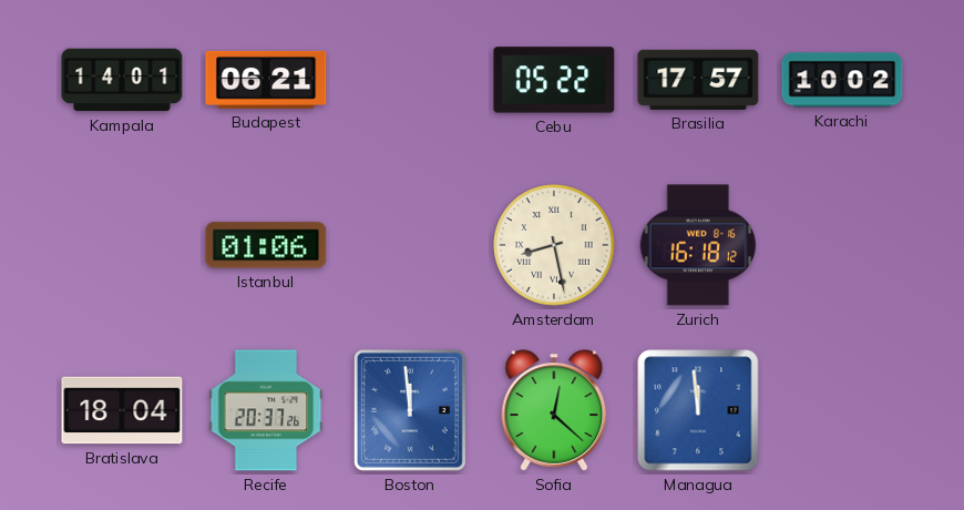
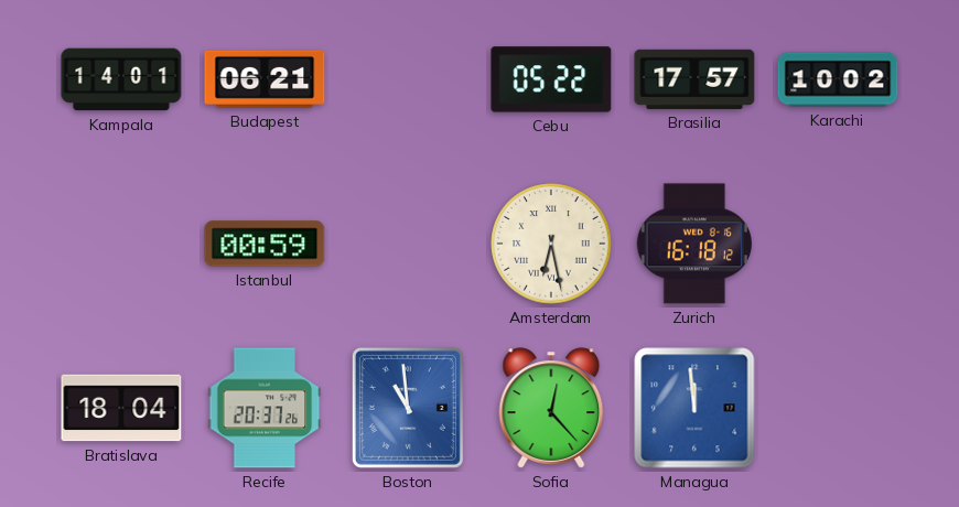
Istanbul: 01:06 -> 00:59
Amsterdam: 8:28 -> 6:28
Boston: 11:59 -> 10:59
Sofia: 12:22 -> 12:23
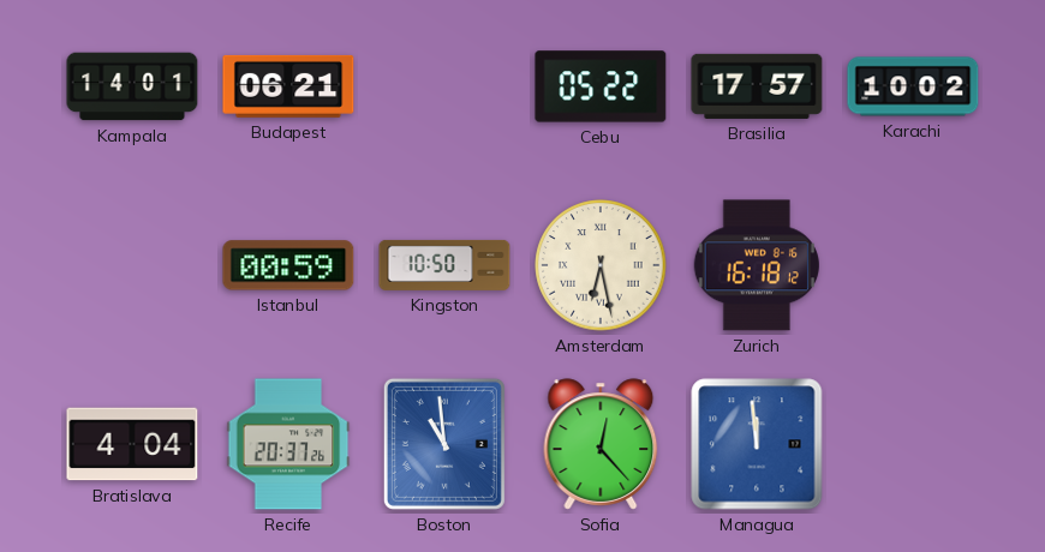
Kingston: none -> 10:50
Bratislava: 18:04 -> 4:04
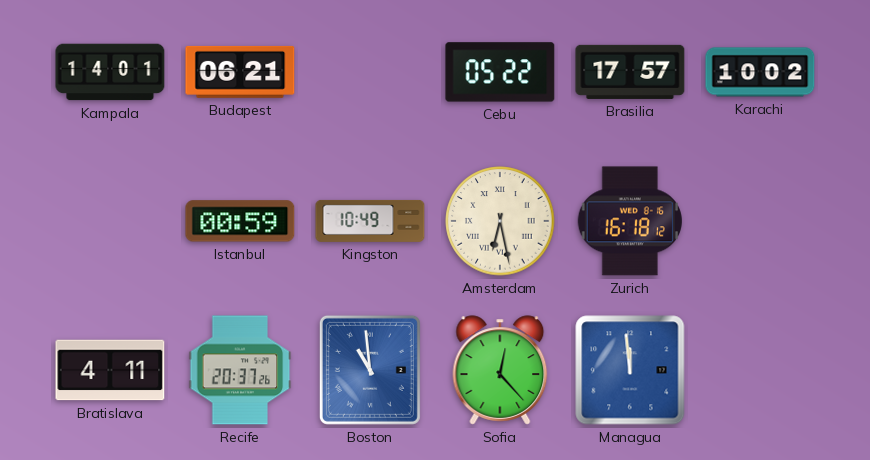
Kingston: 10:50 -> 10:49
Bratislava: 4:04 -> 4:11
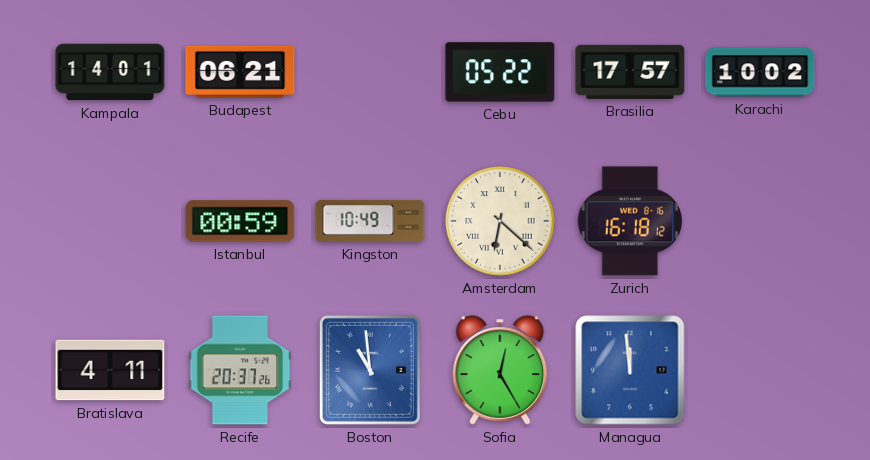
Amsterdam: 6:28 -> 6:22
Sofia: 12:23 -> 12:25
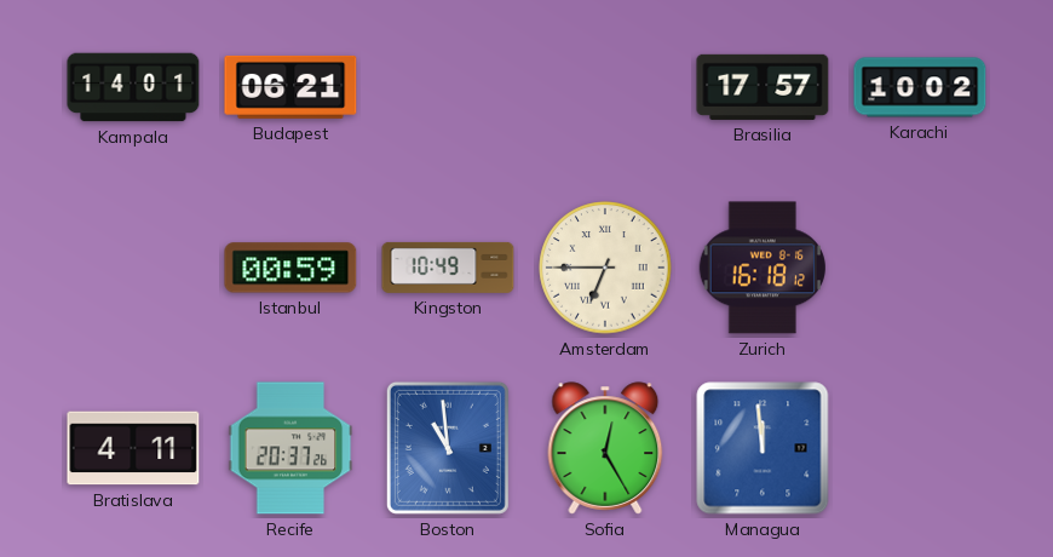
Cebu: 05:22 -> none
Amsterdam: 6:22 -> 6:45
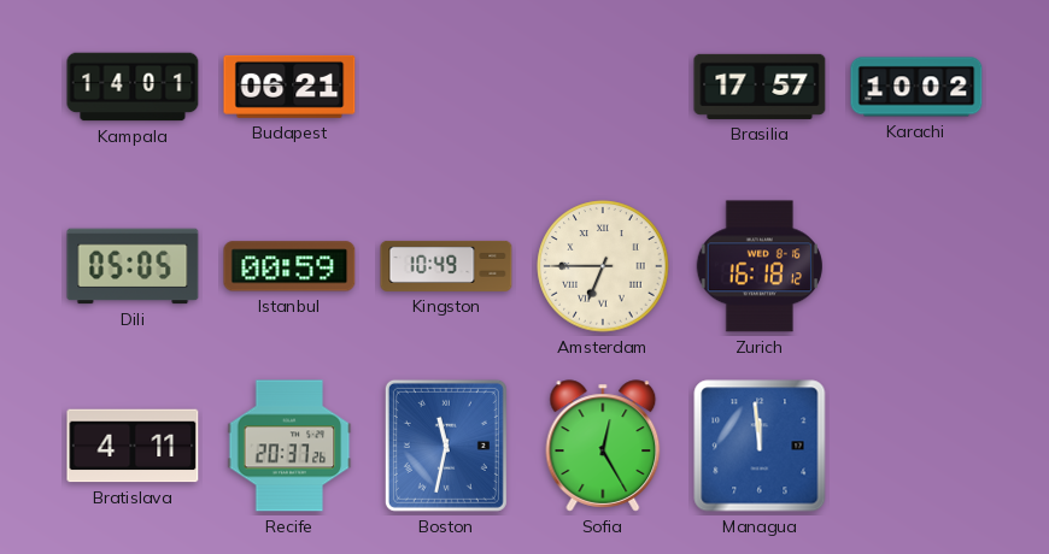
Dili: none -> 05:05
Boston: 10:59 -> 11:32
